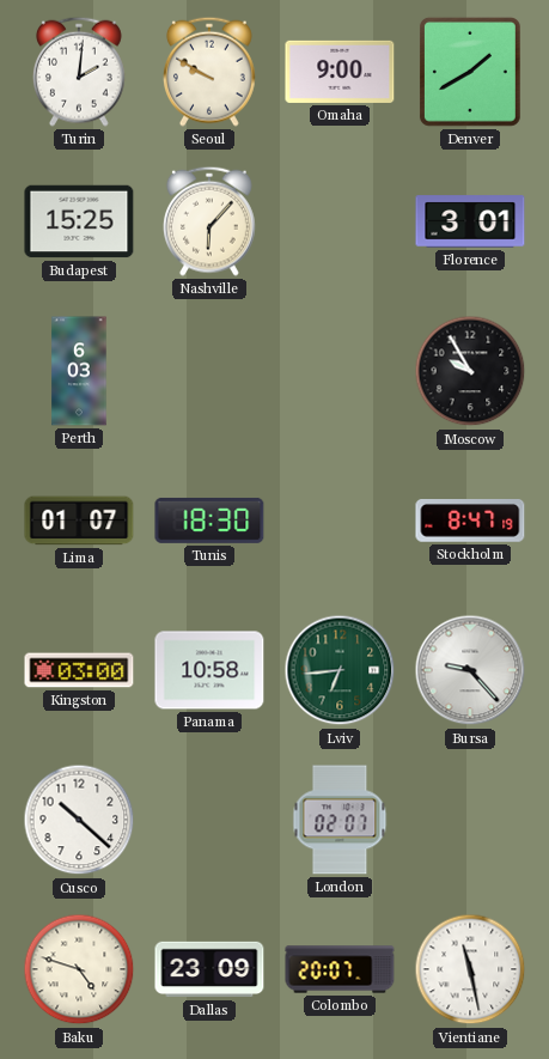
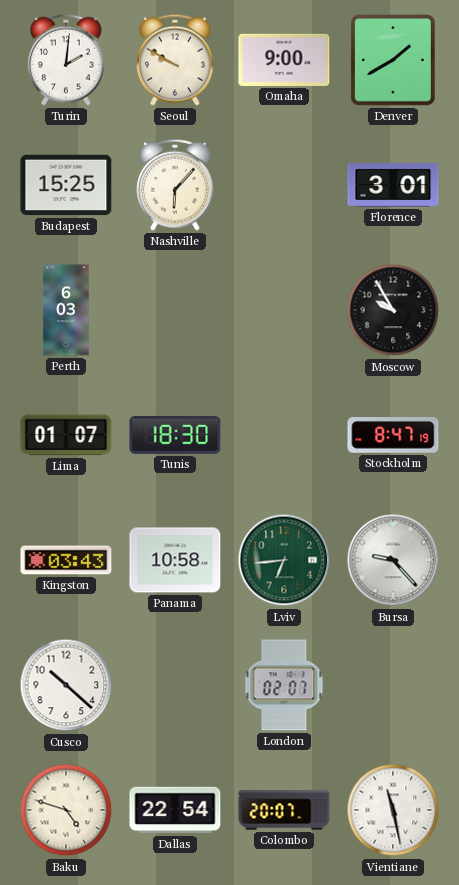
Kingston: 03:00 -> 03:43
Dallas: 23:09 -> 22:54
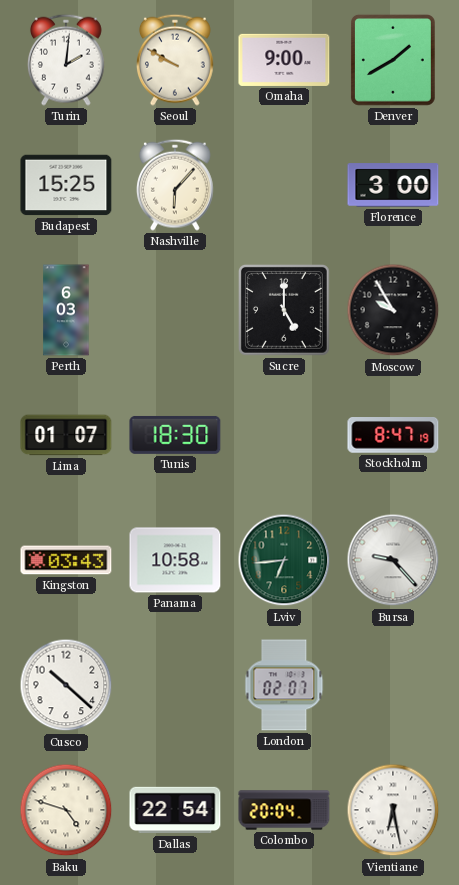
Florence: 3:01 -> 3:00
Sucre: none -> 5:00
Colombo: 20:07 -> 20:04
Vientiane: 11:28 -> 6:28
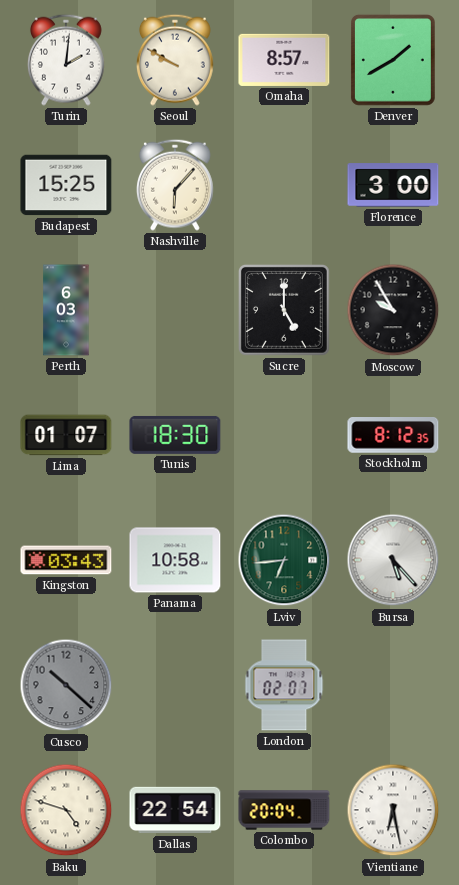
Omaha: 9:00 -> 8:57
Stockholm: 8:47 -> 8:12
Bursa: 9:23 -> 5:23
Cusco dial: white -> grey
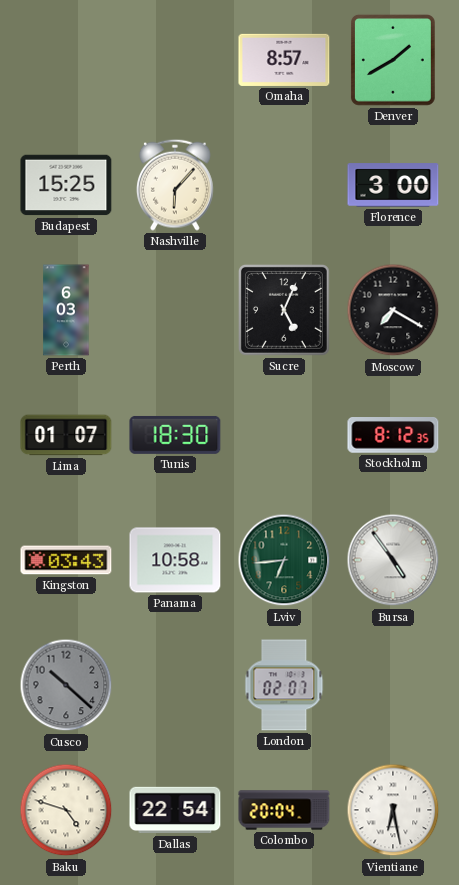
Turin: 2:01 -> none
Seoul: 9:50 -> none
Sucre: 5:00 -> 5:04
Moscow: 9:55 -> 7:20
Bursa: 5:23 -> 4:54
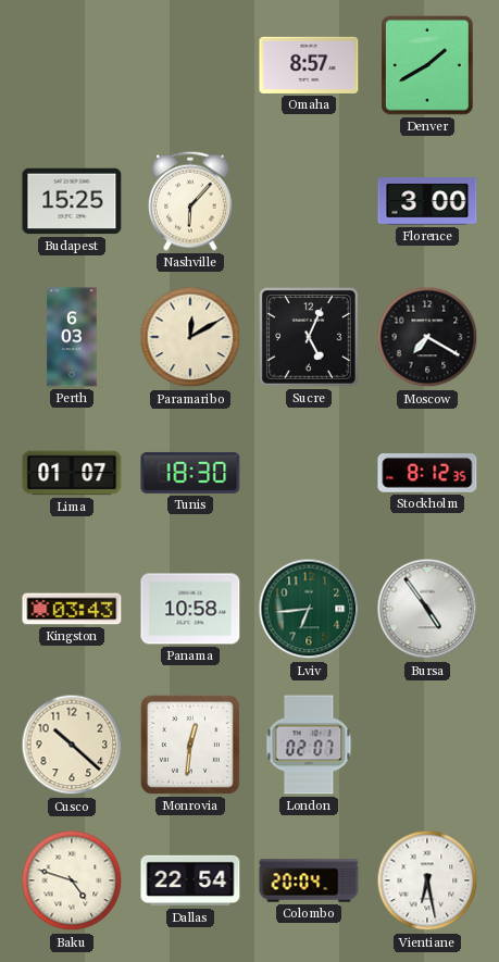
Paramaribo: none -> 12:10
Cusco dial: grey -> cream
Monrovia: none -> 12:31
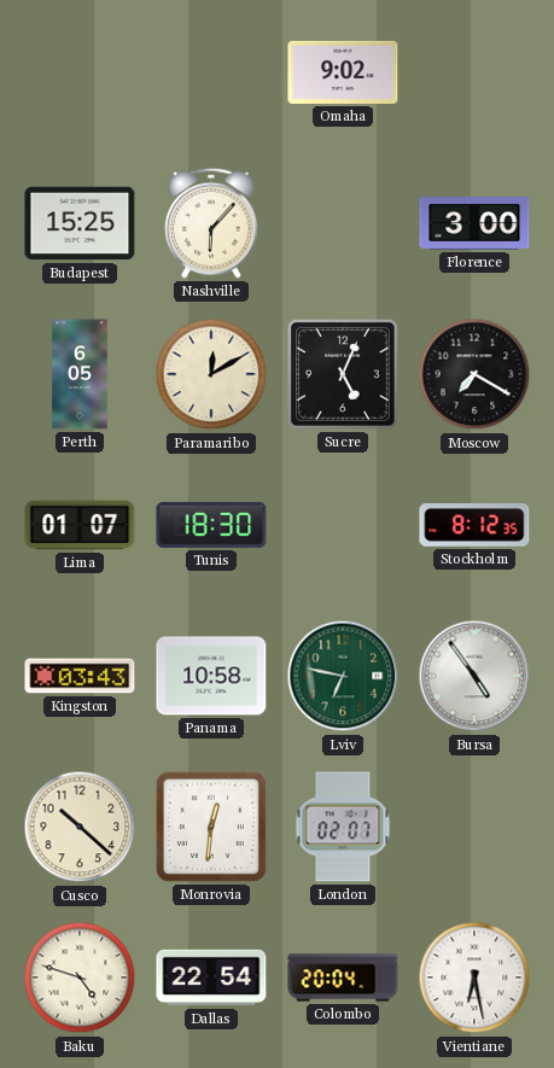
Omaha: 8:57 -> 9:02
Denver: 1:40 -> none
Perth: 6:03 -> 6:05
Lviv: 6:44 -> 6:47
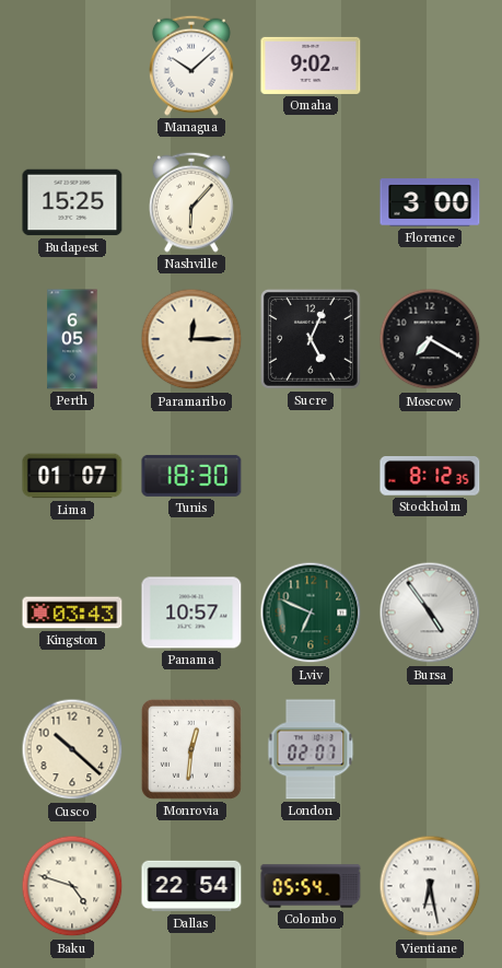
Managua: none -> 10:08
Paramaribo: 12:10 -> 12:15
Panama: 10:58 -> 10:57
Lviv: 6:47 -> 6:49
Colombo: 20:04 -> 05:54
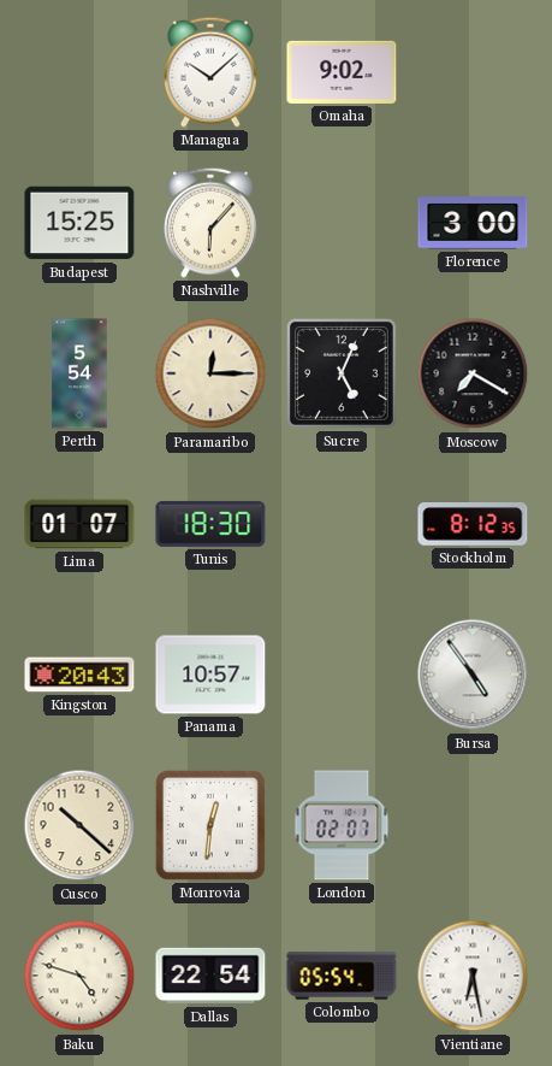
Perth: 6:05 -> 5:54
Kingston: 03:43 -> 20:43
Lviv: 6:49 -> none
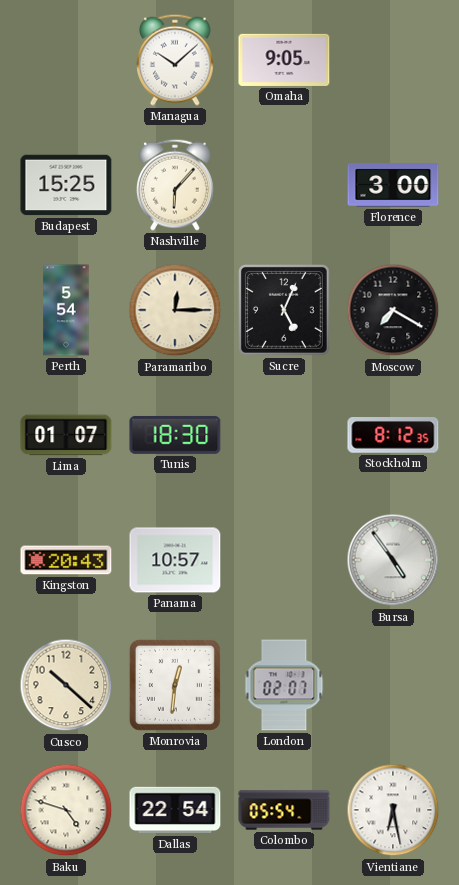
Omaha: 9:02 -> 9:05
